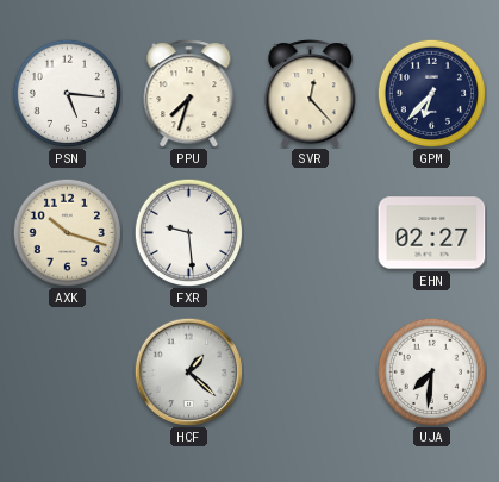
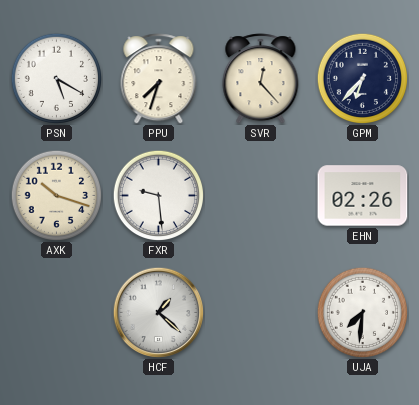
PSN: 5:16 -> 5:20
EHN: 02:27 -> 02:26
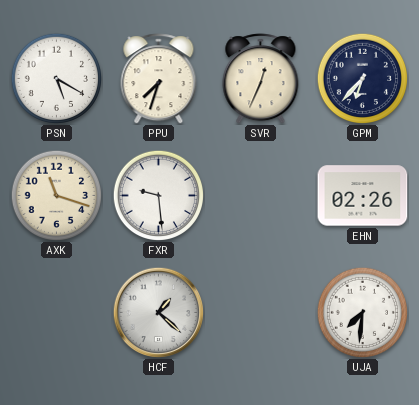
SVR: 12:23 -> 12:34
AXK: 10:18 -> 11:18
